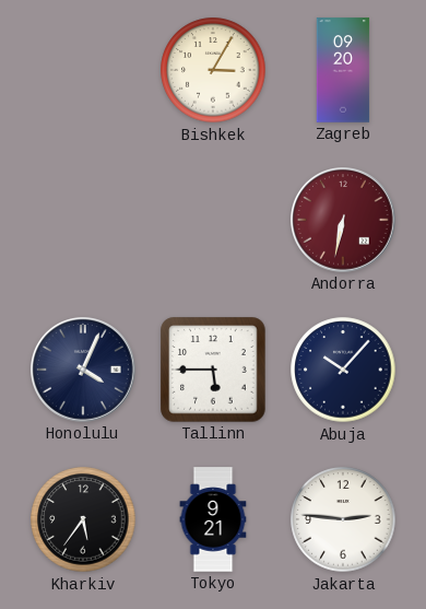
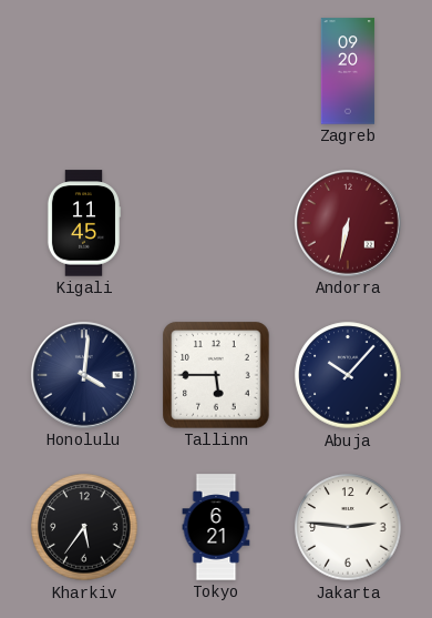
Bishkek: 3:05 -> none
Kigali: none -> 11:45
Honolulu: 4:04 -> 4:01
Tokyo: 9:21 -> 6:21
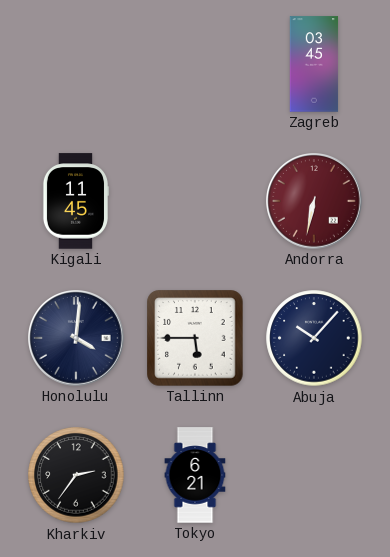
Zagreb: 09:20 -> 03:45
Kharkiv: 5:36 -> 2:36
Jakarta: 2:46 -> none
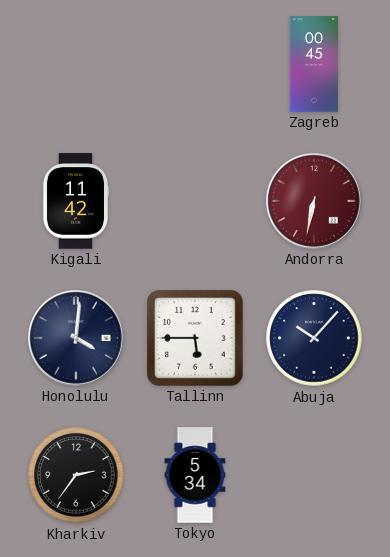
Zagreb: 03:45 -> 00:45
Kigali: 11:45 -> 11:42
Tokyo: 6:21 -> 5:34
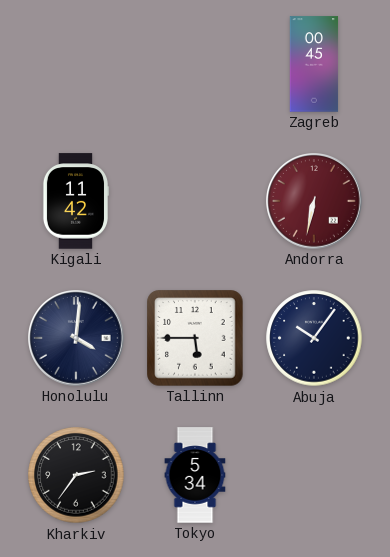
Abuja: 10:07 -> 10:06
